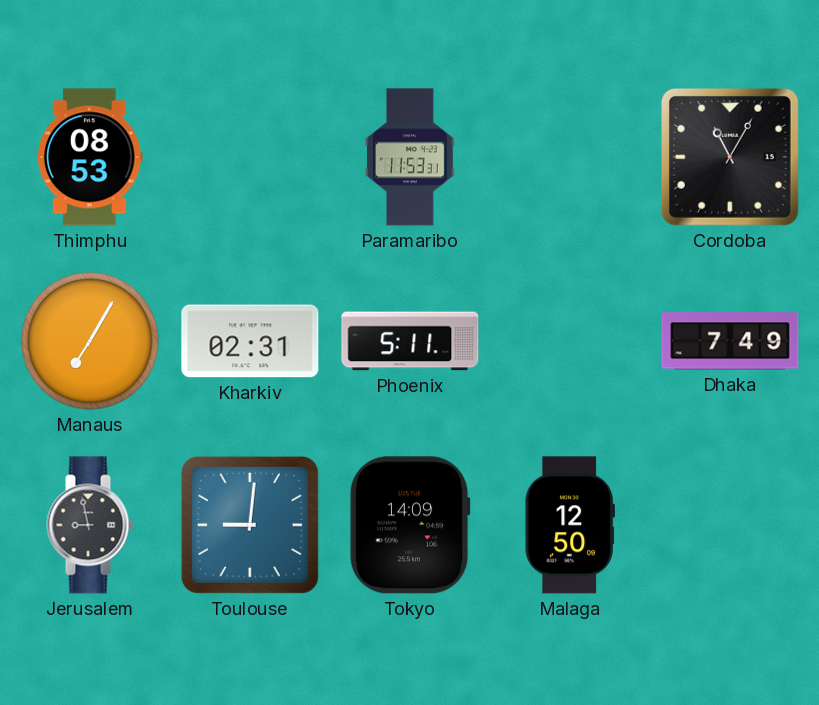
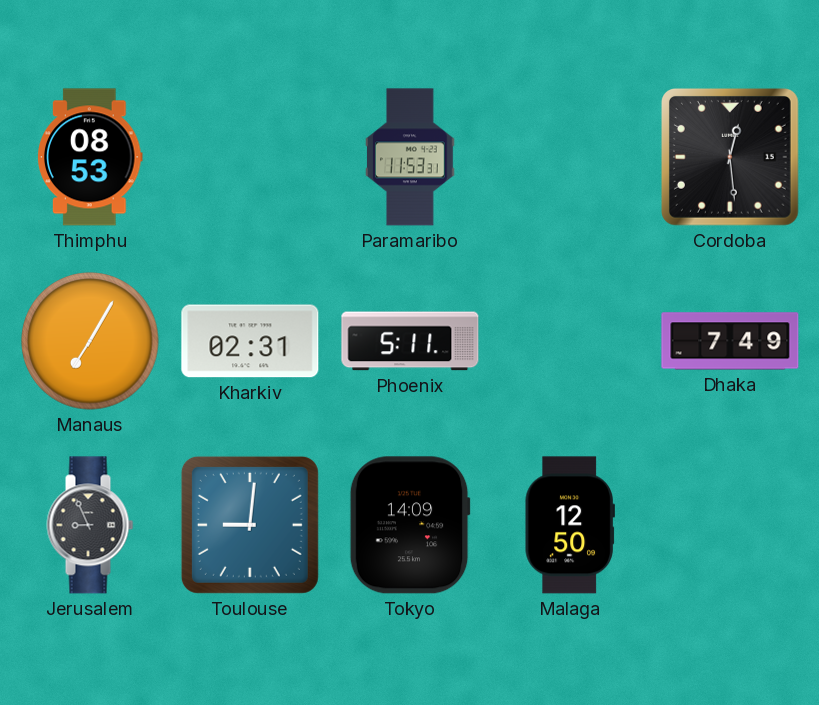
Cordoba: 11:05 -> 12:29
Jerusalem: 8:58 -> 8:56
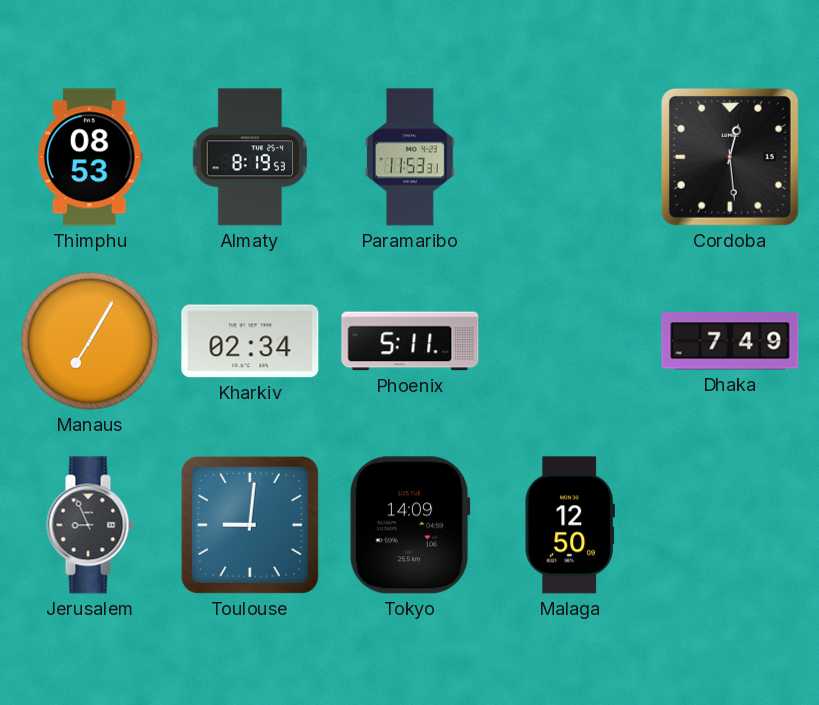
Almaty: none -> 8:19
Kharkiv: 02:31 -> 02:34
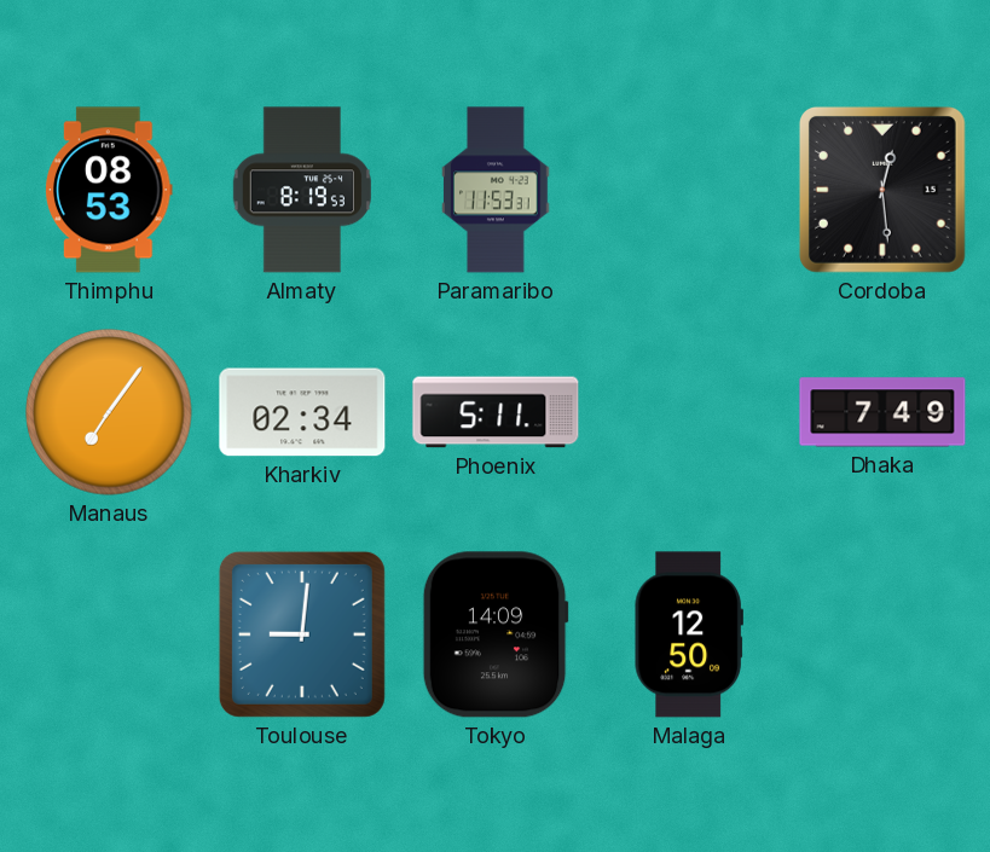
Manaus: 7:05 -> 7:06
Jerusalem: 8:56 -> none
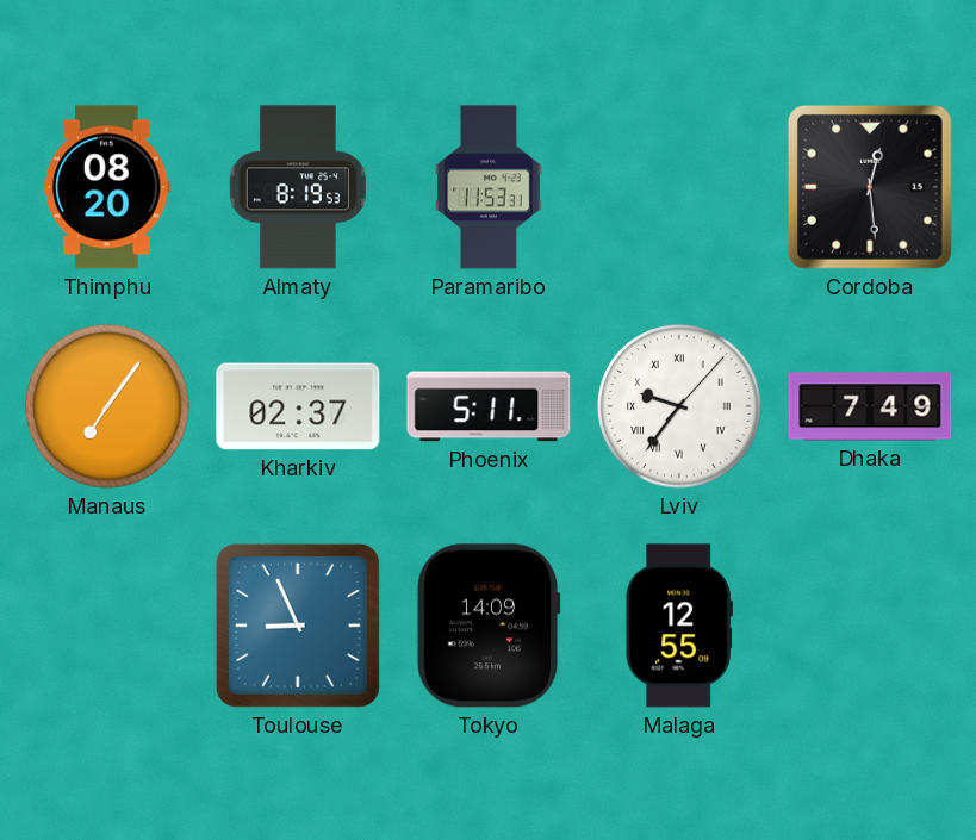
Thimphu: 08:53 -> 08:20
Kharkiv: 02:34 -> 02:37
Lviv: none -> 9:36
Toulouse: 9:01 -> 8:56
Malaga: 12:50 -> 12:55
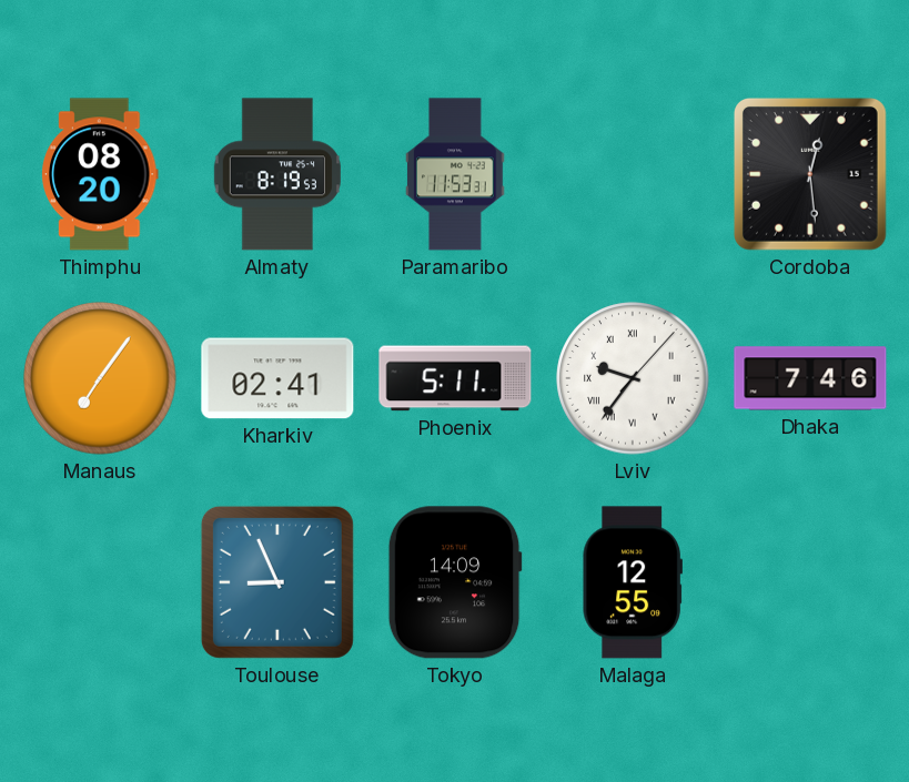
Kharkiv: 02:37 -> 02:41
Dhaka: 7:49 -> 7:46
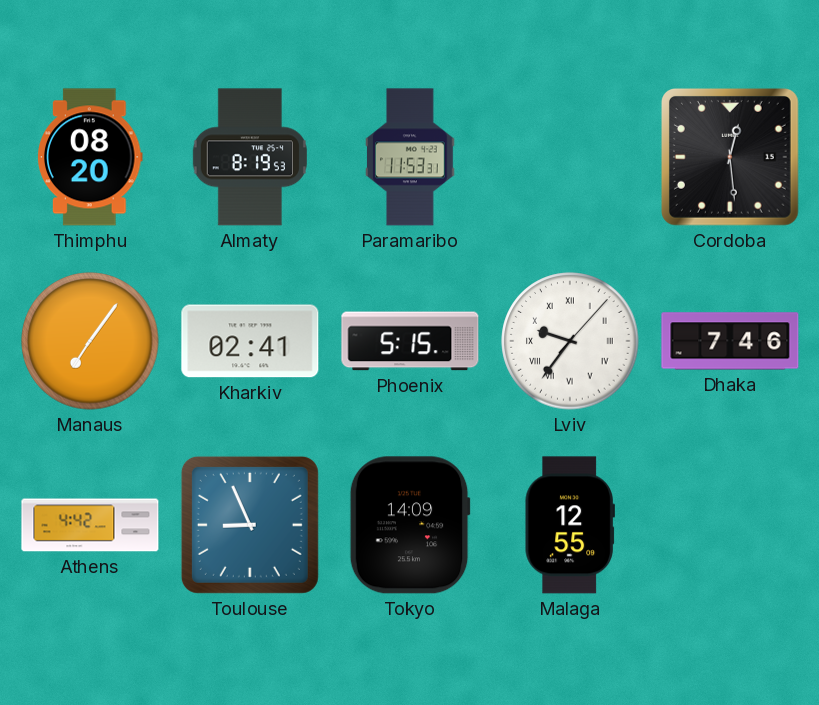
Phoenix: 5:11 -> 5:15
Athens: none -> 4:42
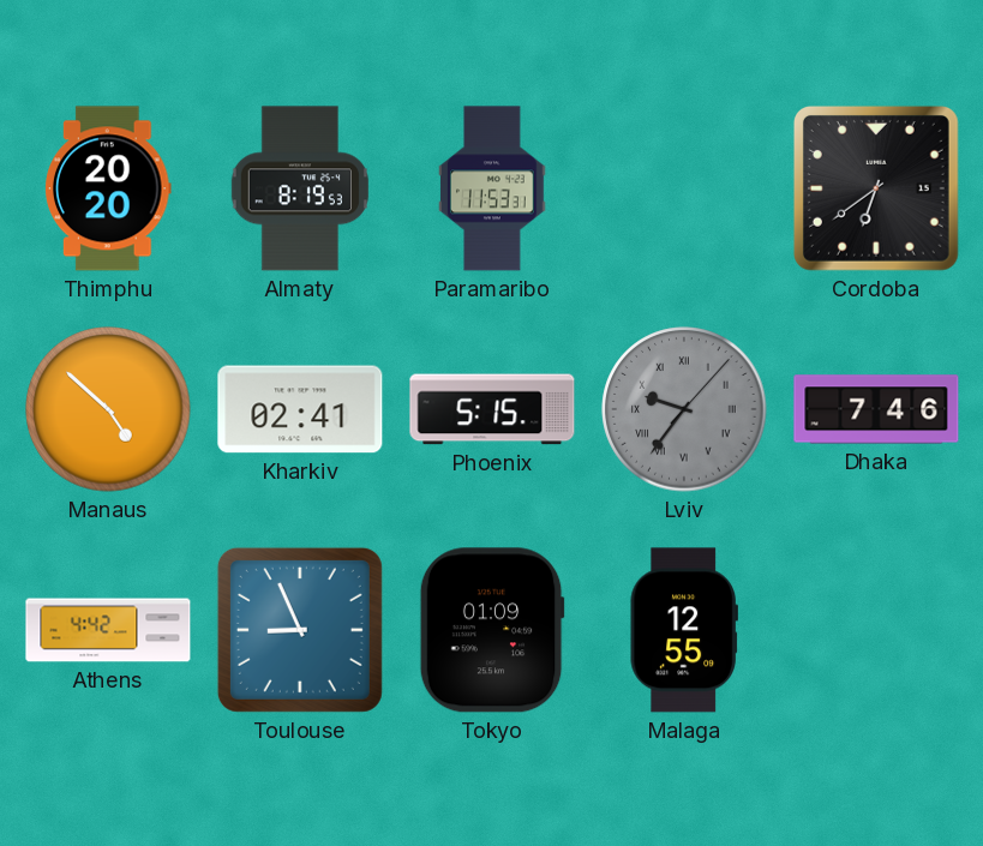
Thimphu: 08:20 -> 20:20
Cordoba: 12:29 -> 6:39
Manaus: 7:06 -> 4:52
Lviv dial: white -> grey
Tokyo: 14:09 -> 01:09
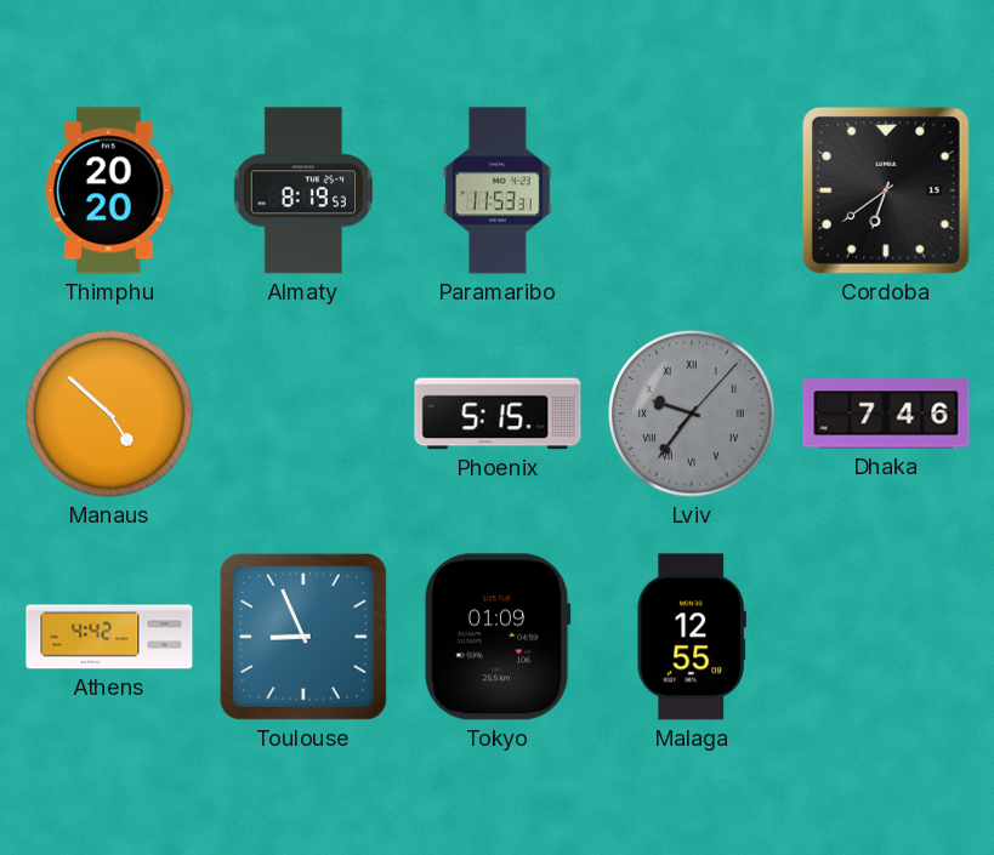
Kharkiv: 02:41 -> none
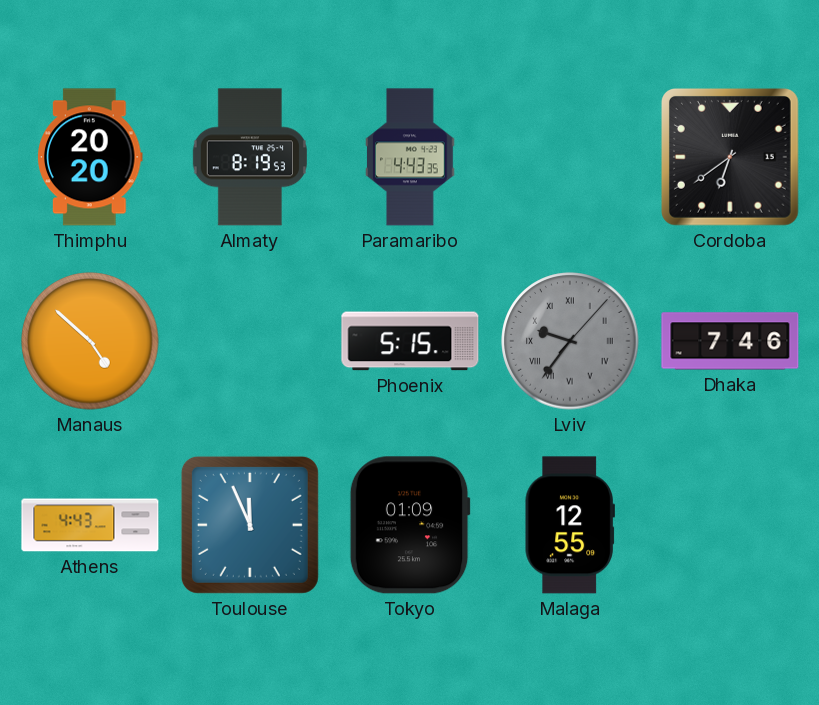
Paramaribo: 11:53 -> 4:43
Athens: 4:42 -> 4:43
Toulouse: 8:56 -> 11:56
